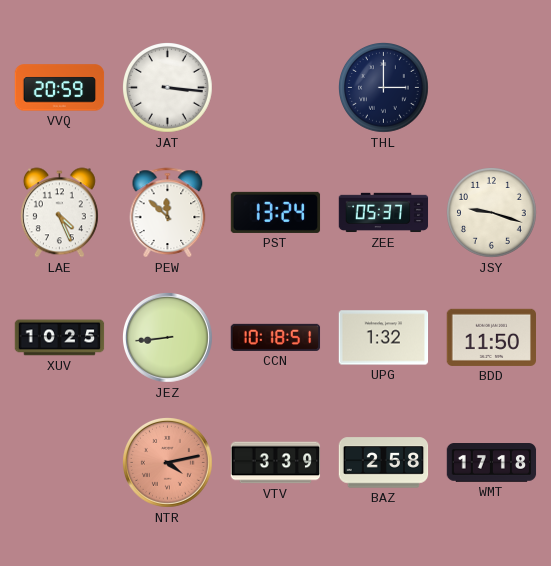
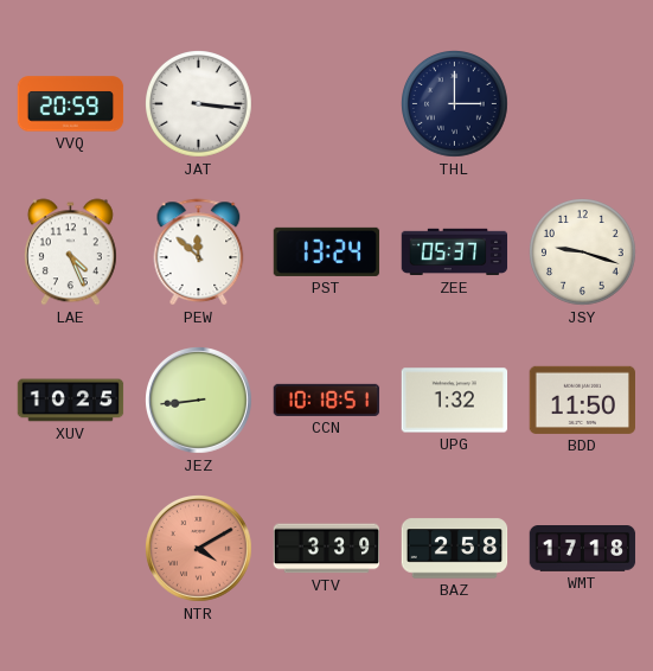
NTR: 4:13 -> 4:10
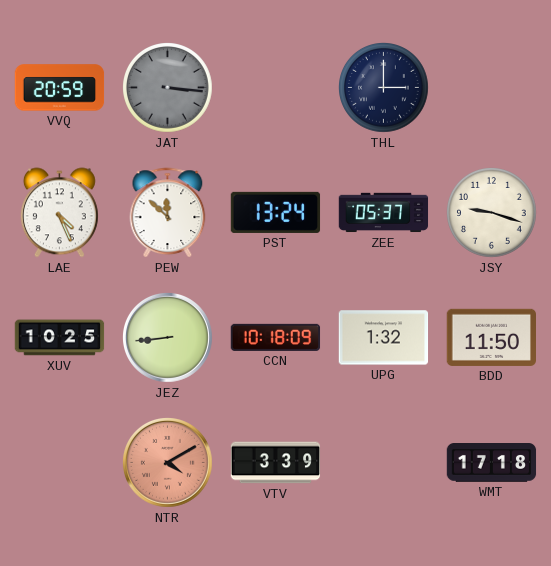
JAT dial: white -> grey
CCN: 10:18:51 -> 10:18:09
BAZ: 2:58 -> none
